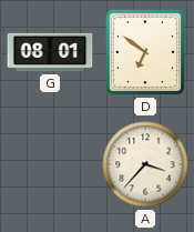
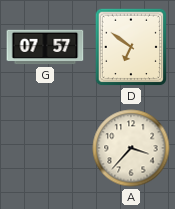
G: 08:01 -> 07:57
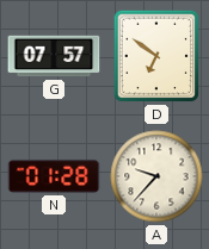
N: none -> 01:28
A: 3:37 -> 9:37
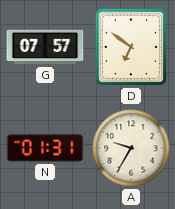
N: 01:28 -> 01:31
A: 9:37 -> 9:35
